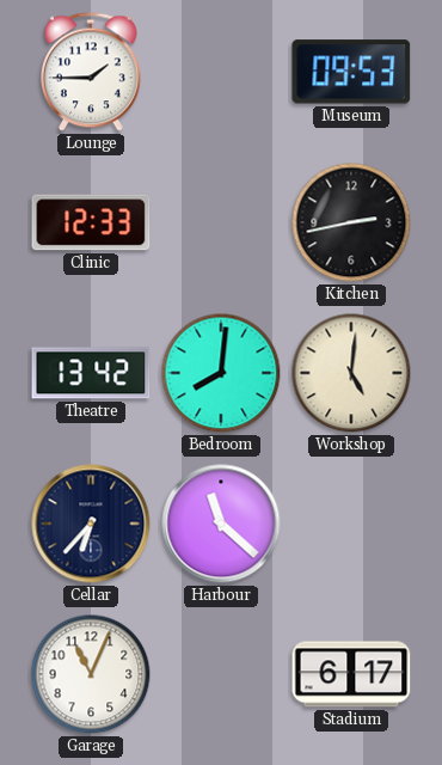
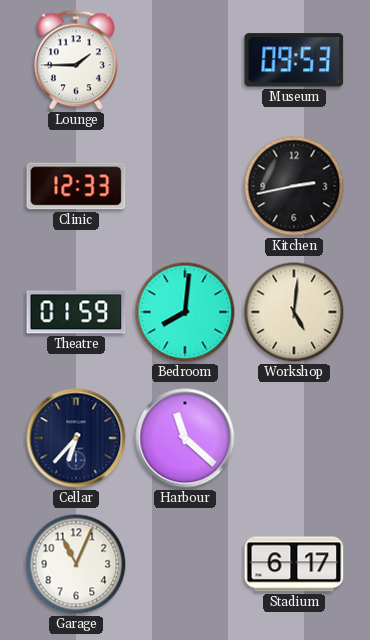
Theatre: 13:42 -> 01:59
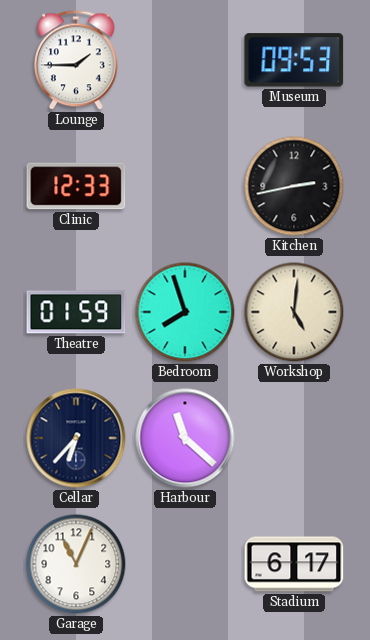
Bedroom: 8:01 -> 7:57
